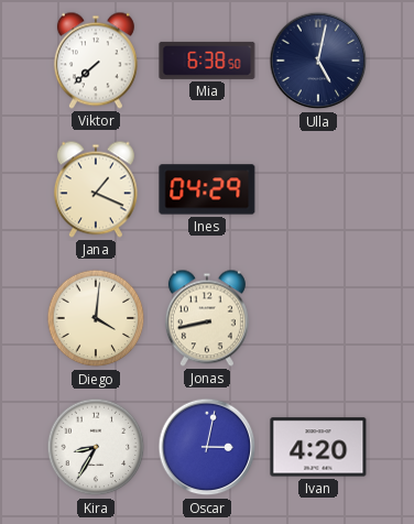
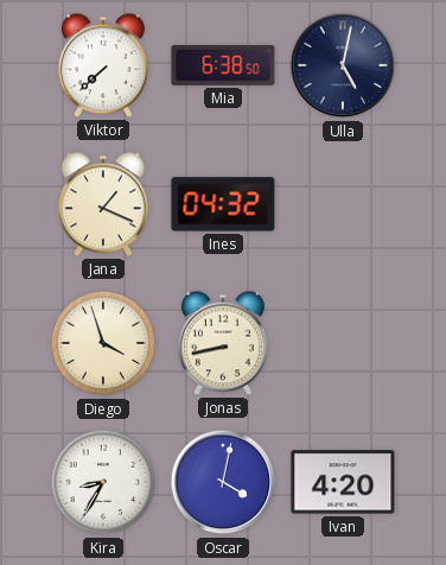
Ines: 04:29 -> 04:32
Diego: 4:01 -> 3:57
Oscar: 3:02 -> 4:02
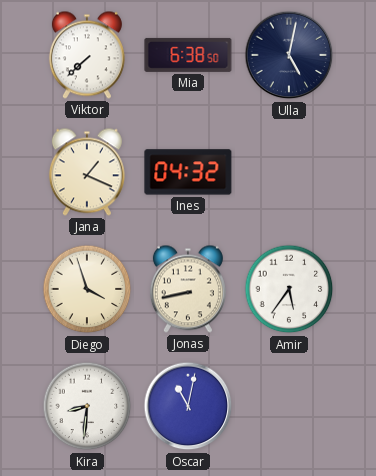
Amir: none -> 5:36
Kira: 8:35 -> 8:31
Oscar: 4:02 -> 11:02
Ivan: 4:20 -> none
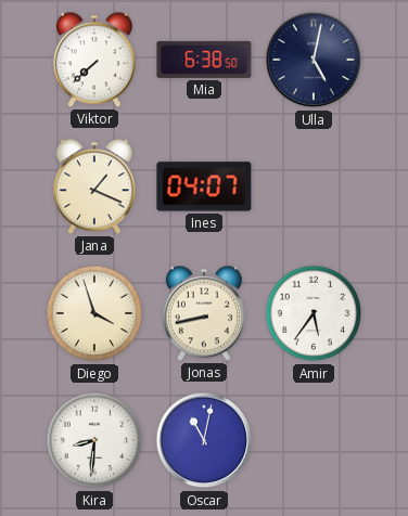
Ines: 04:32 -> 04:07
